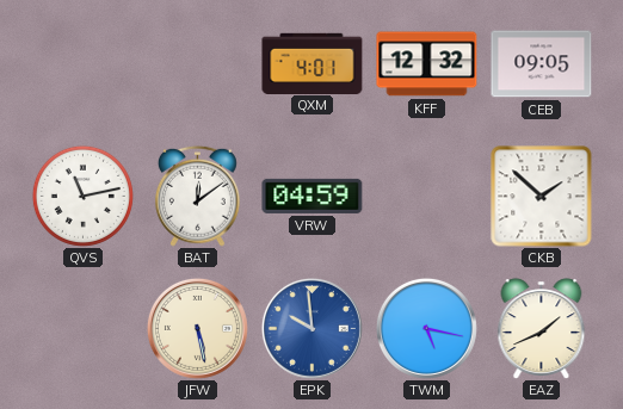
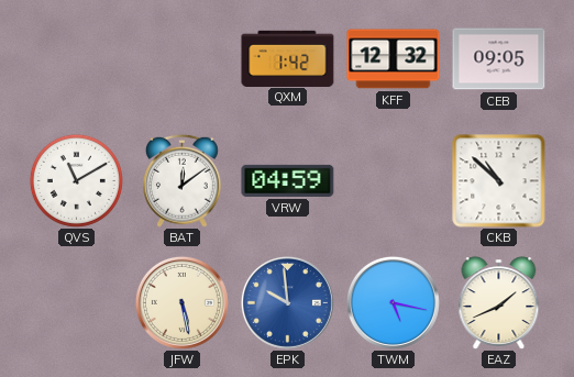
QXM: 4:01 -> 1:42
QVS: 11:13 -> 11:10
CKB: 1:52 -> 10:52
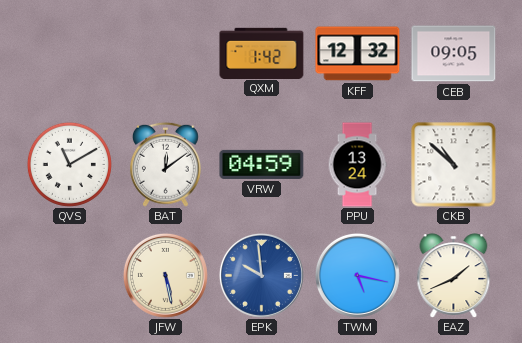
PPU: none -> 13:24
